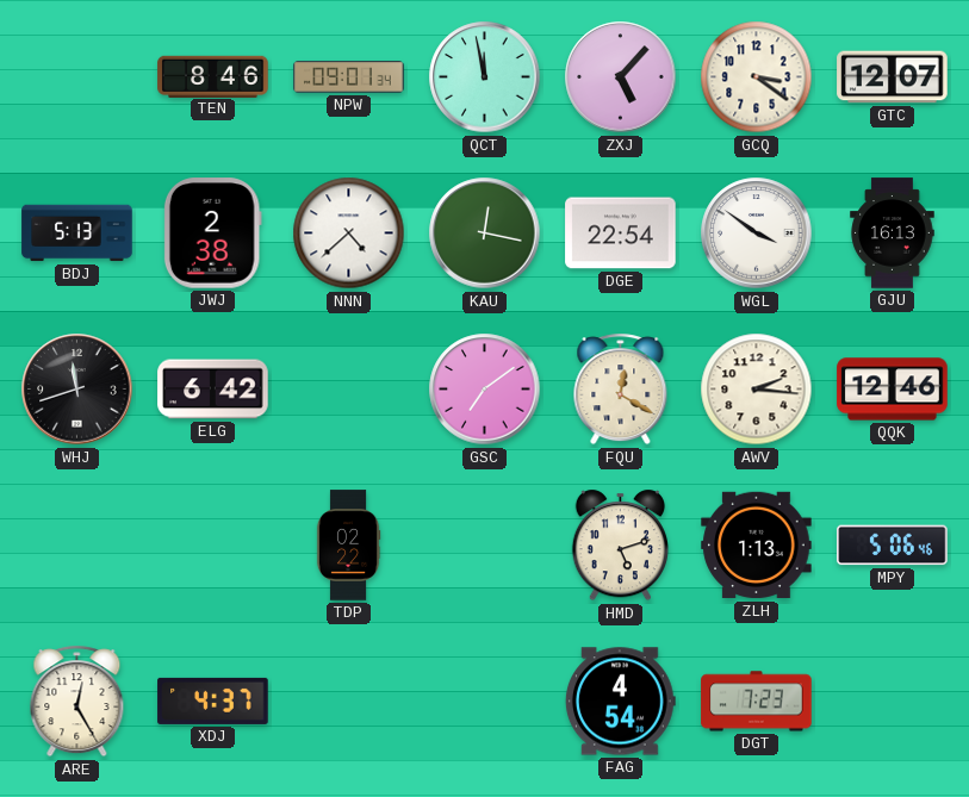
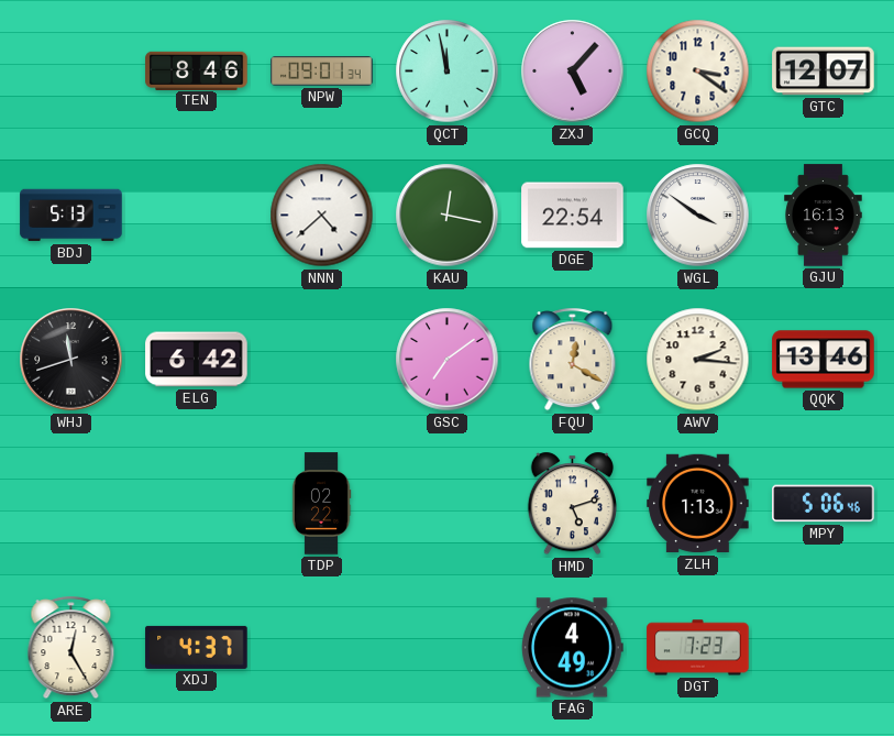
JWJ: 2:38 -> none
QQK: 12:46 -> 13:46
FAG: 4:54 -> 4:49
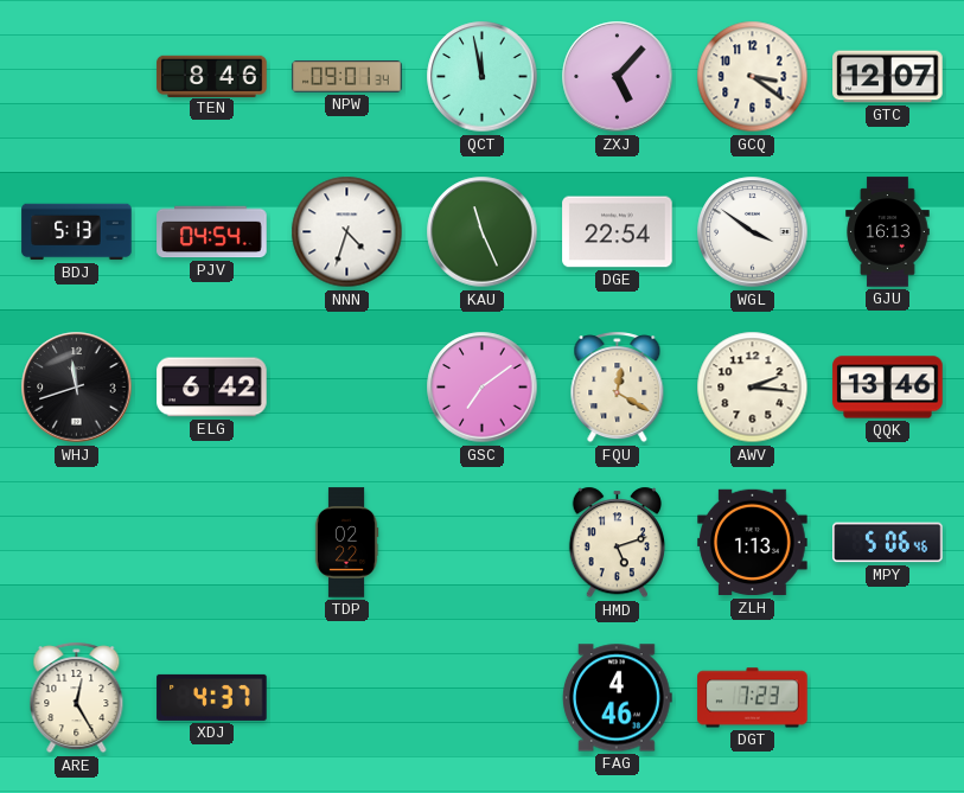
PJV: none -> 04:54
NNN: 4:38 -> 4:33
KAU: 12:17 -> 11:26
FAG: 4:49 -> 4:46
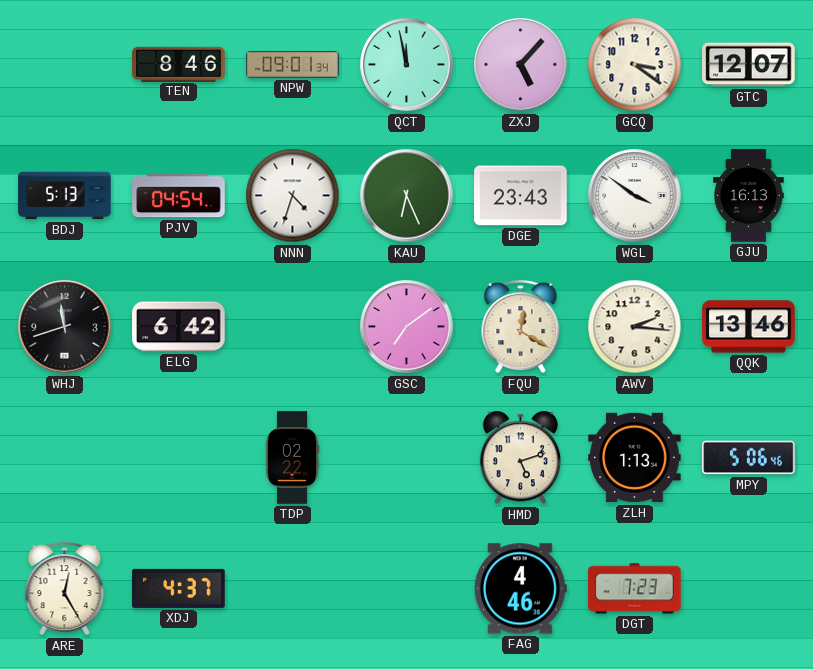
KAU: 11:26 -> 6:26
DGE: 22:54 -> 23:43
